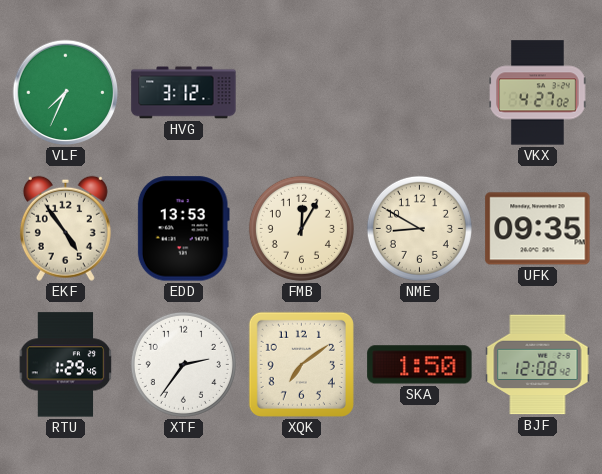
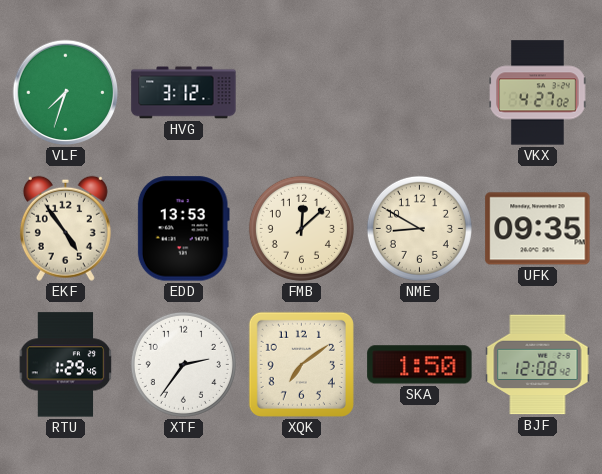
VLF: 7:34 -> 7:33
FMB: 12:05 -> 12:08
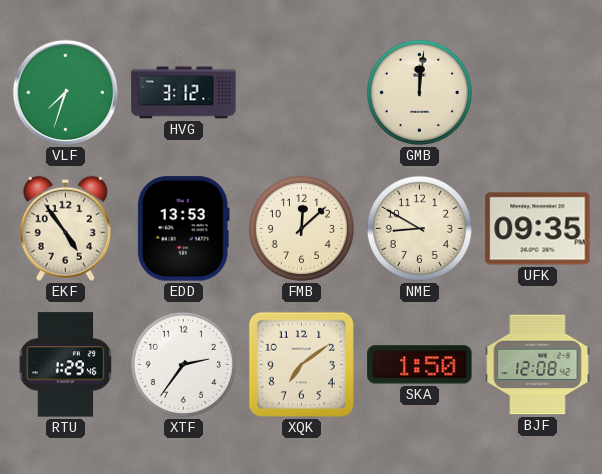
GMB: none -> 12:01
VKX: 4:27 -> none
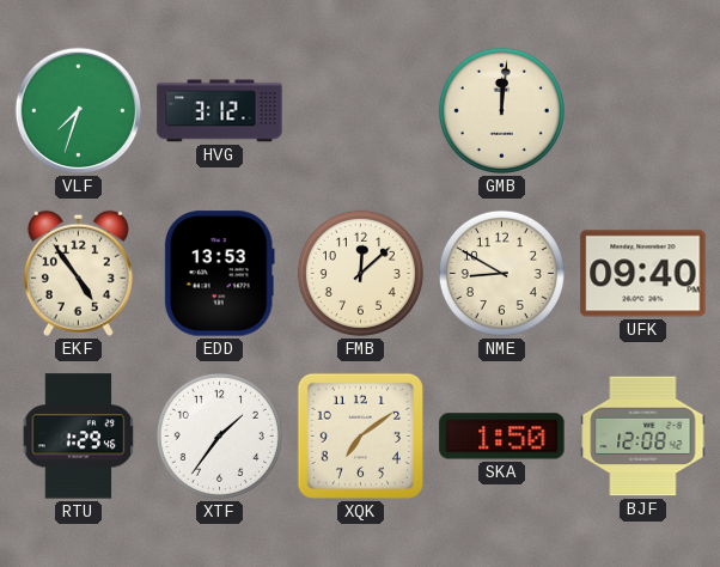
UFK: 09:35 -> 09:40
XTF: 2:36 -> 1:36
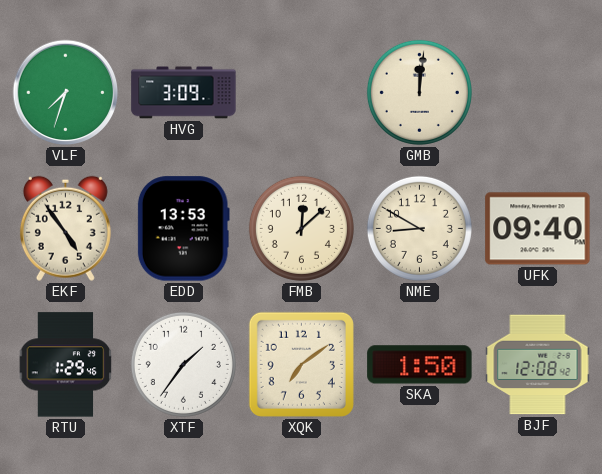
HVG: 3:12 -> 3:09
